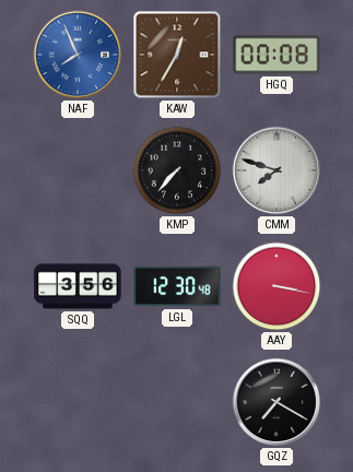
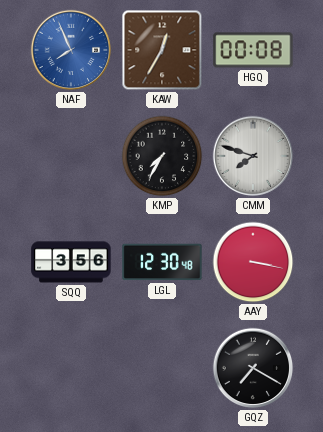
KMP: 7:37 -> 7:35
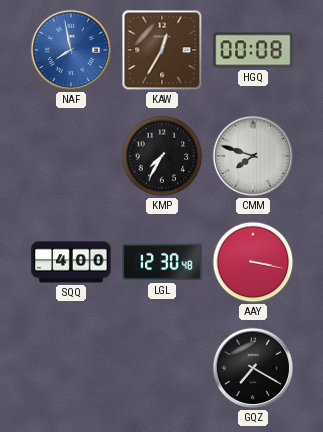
NAF: 7:56 -> 7:58
SQQ: 3:56 -> 4:00
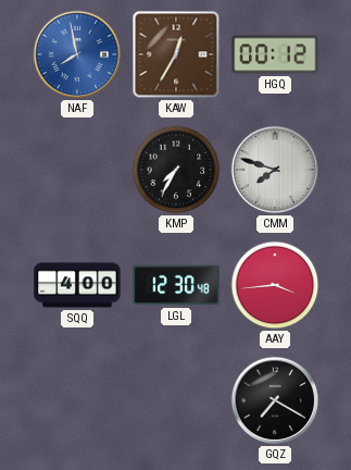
HGQ: 00:08 -> 00:12
AAY: 3:17 -> 3:44
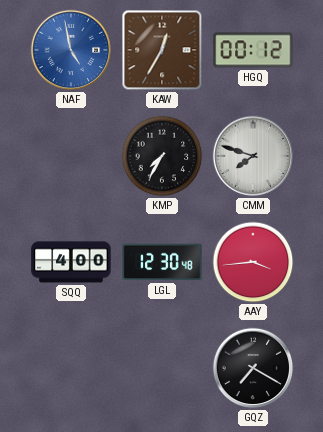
NAF: 7:58 -> 4:58
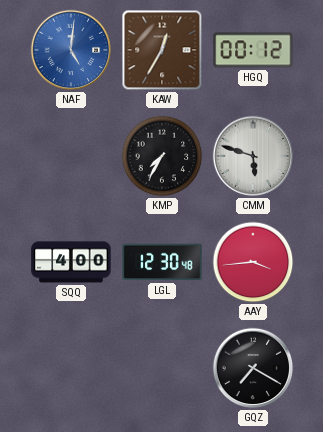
NAF: 4:58 -> 5:01
CMM: 7:48 -> 5:48
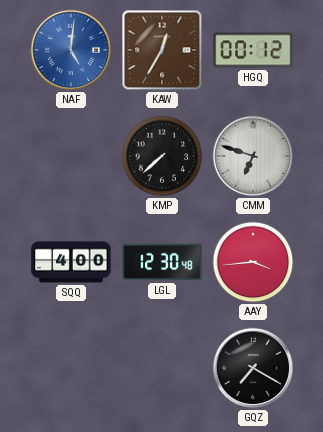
KMP: 7:35 -> 7:38
CMM: 5:48 -> 6:48
